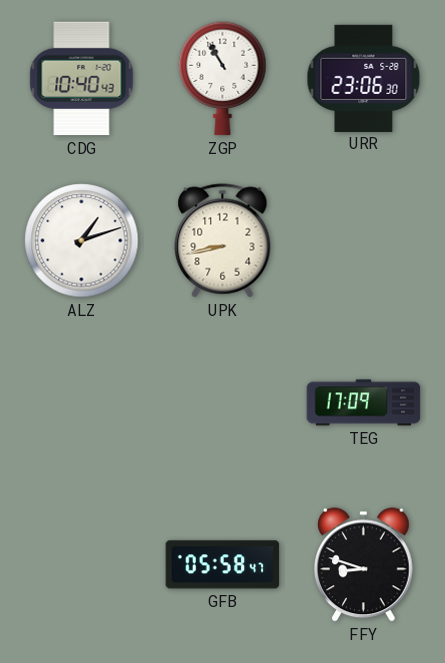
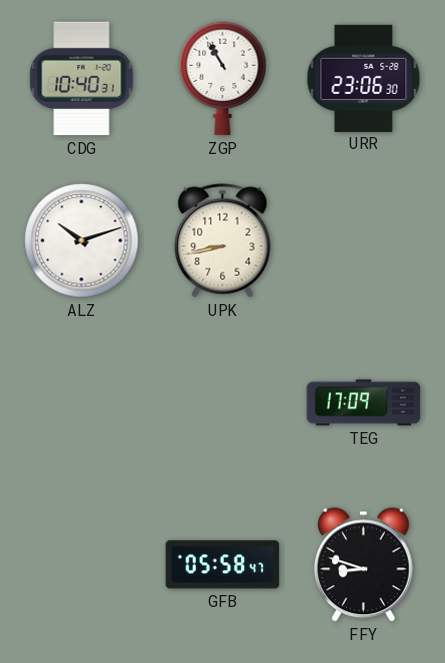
CDG: 10:40:43 -> 10:40:31
ALZ: 1:12 -> 10:12
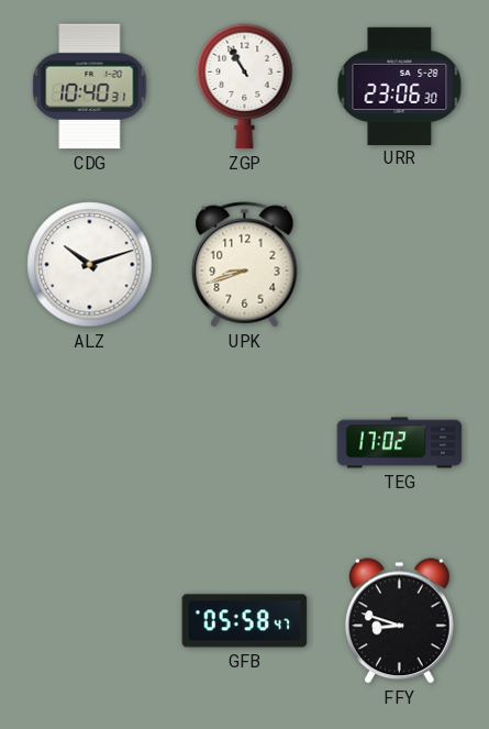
UPK: 8:43 -> 8:42
TEG: 17:09 -> 17:02
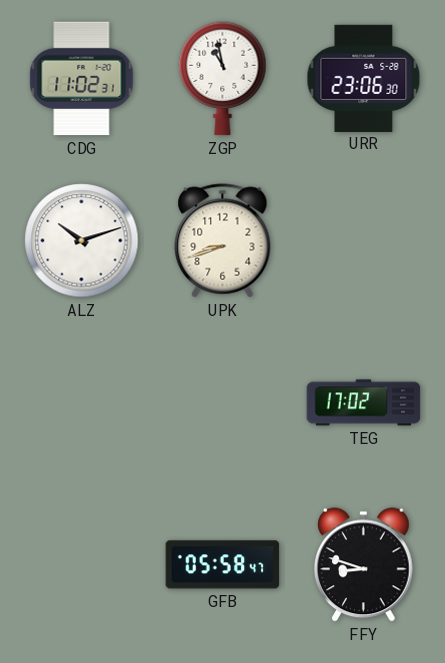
CDG: 10:40 -> 11:02
ZGP: 10:55 -> 10:58
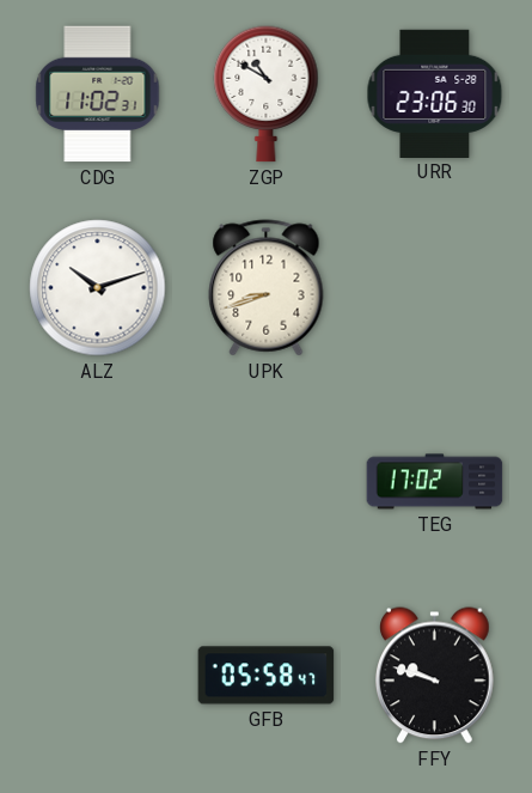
ZGP: 10:58 -> 10:50
FFY: 8:48 -> 9:48
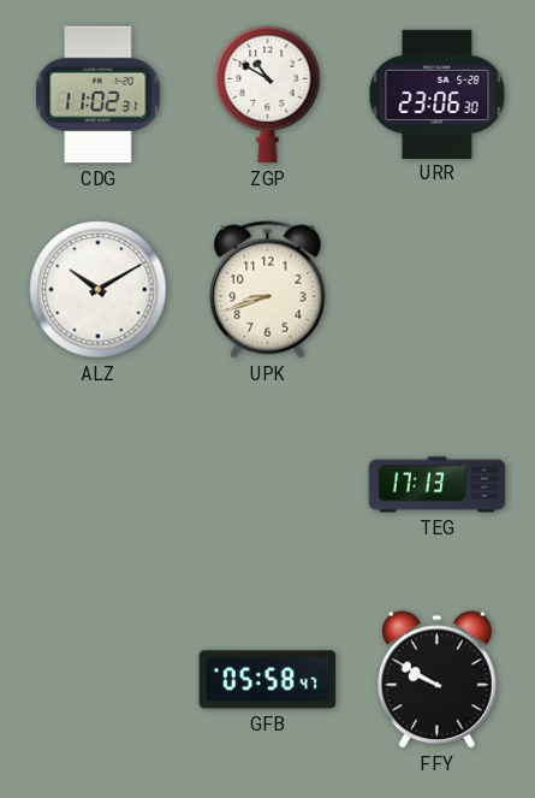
ALZ: 10:12 -> 10:10
TEG: 17:02 -> 17:13
FFY: 9:48 -> 9:50
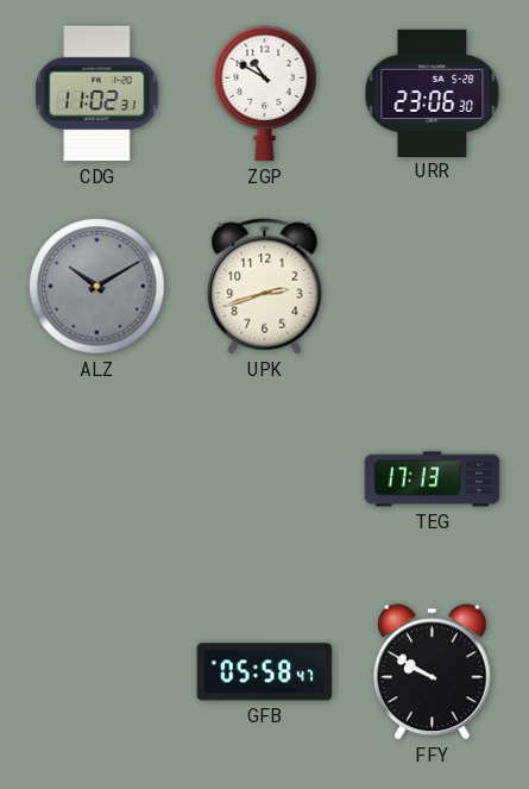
ALZ dial: white -> grey
UPK: 8:42 -> 2:42
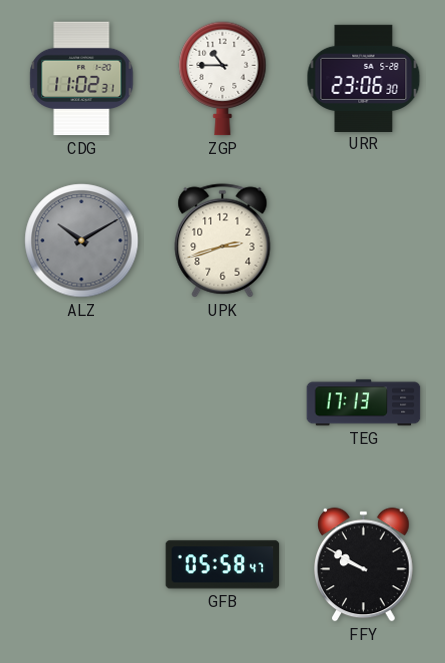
ZGP: 10:50 -> 10:45
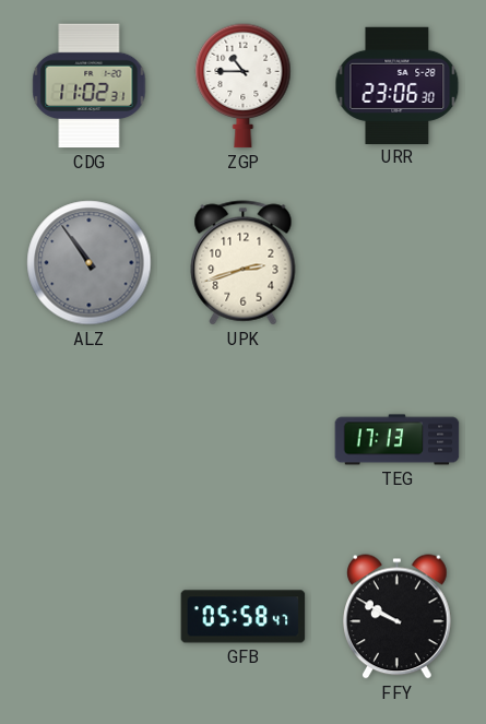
ALZ: 10:10 -> 10:54
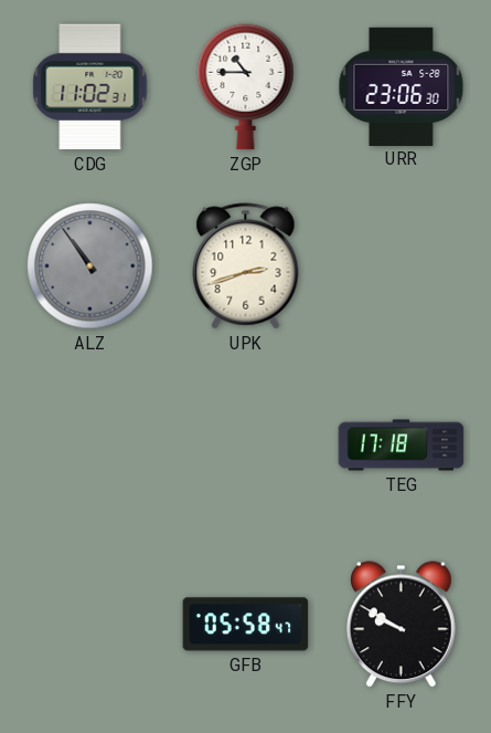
TEG: 17:13 -> 17:18
